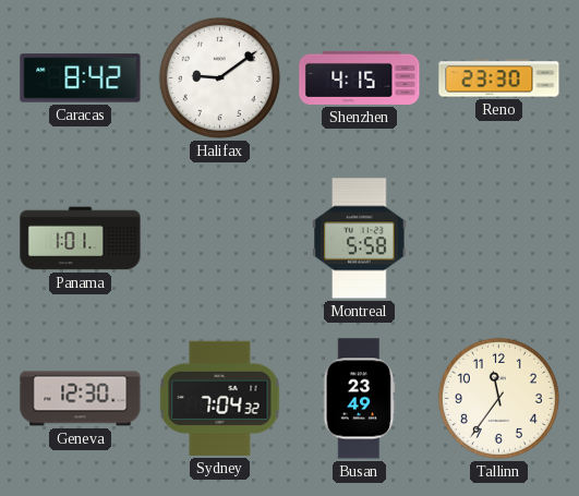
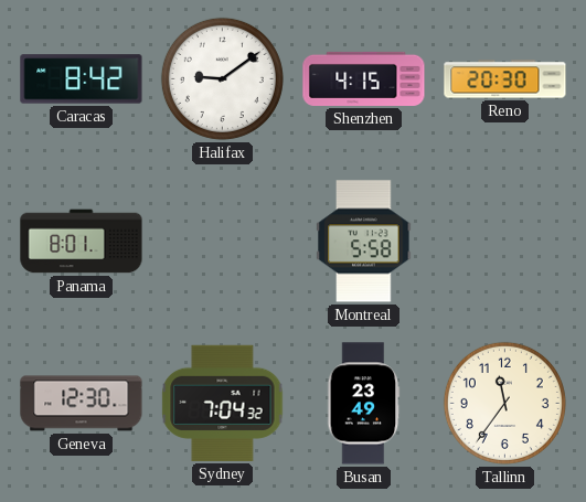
Reno: 23:30 -> 20:30
Panama: 1:01 -> 8:01
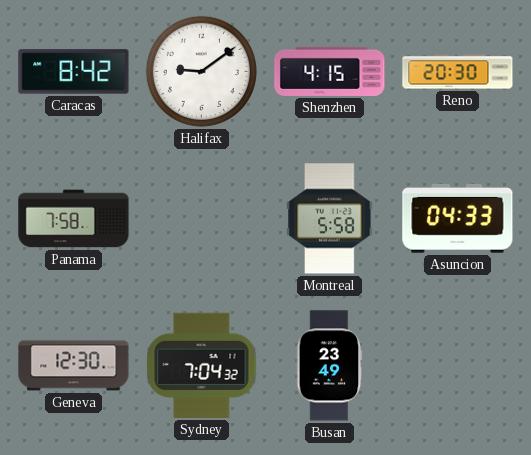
Panama: 8:01 -> 7:58
Asuncion: none -> 04:33
Tallinn: 11:36 -> none
